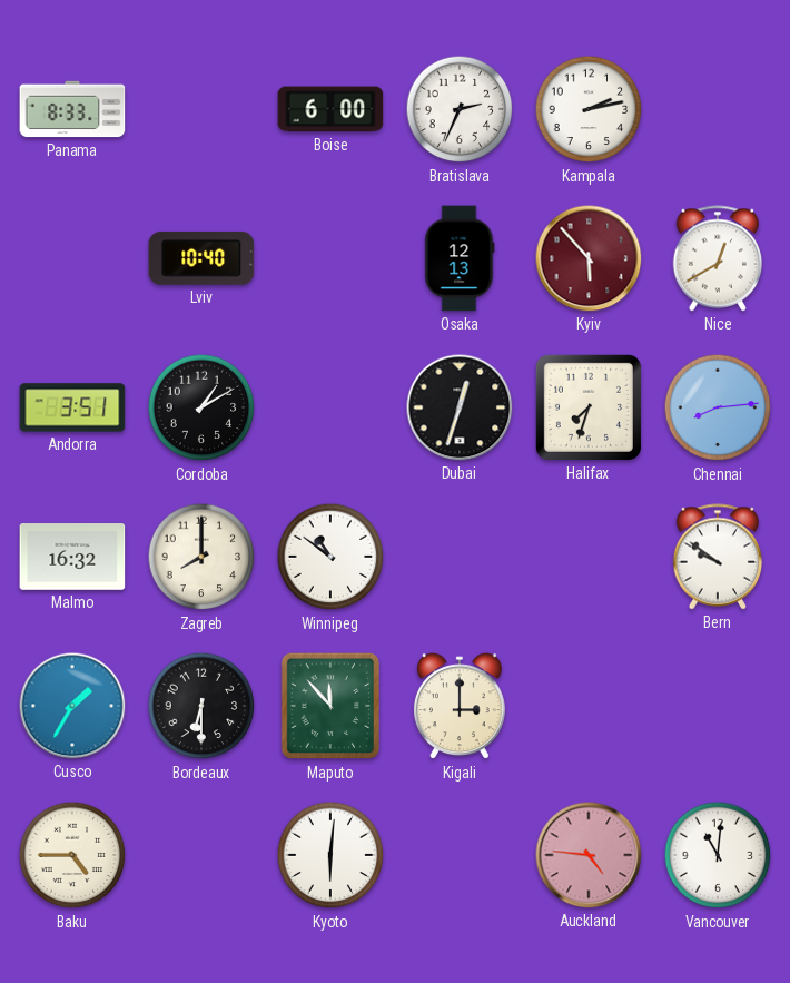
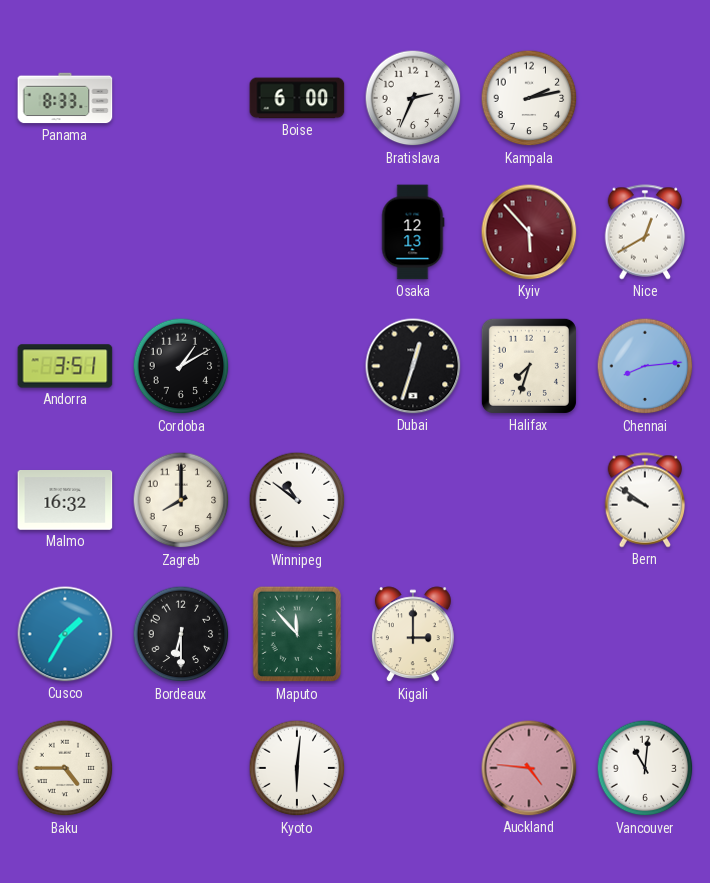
Lviv: 10:40 -> none
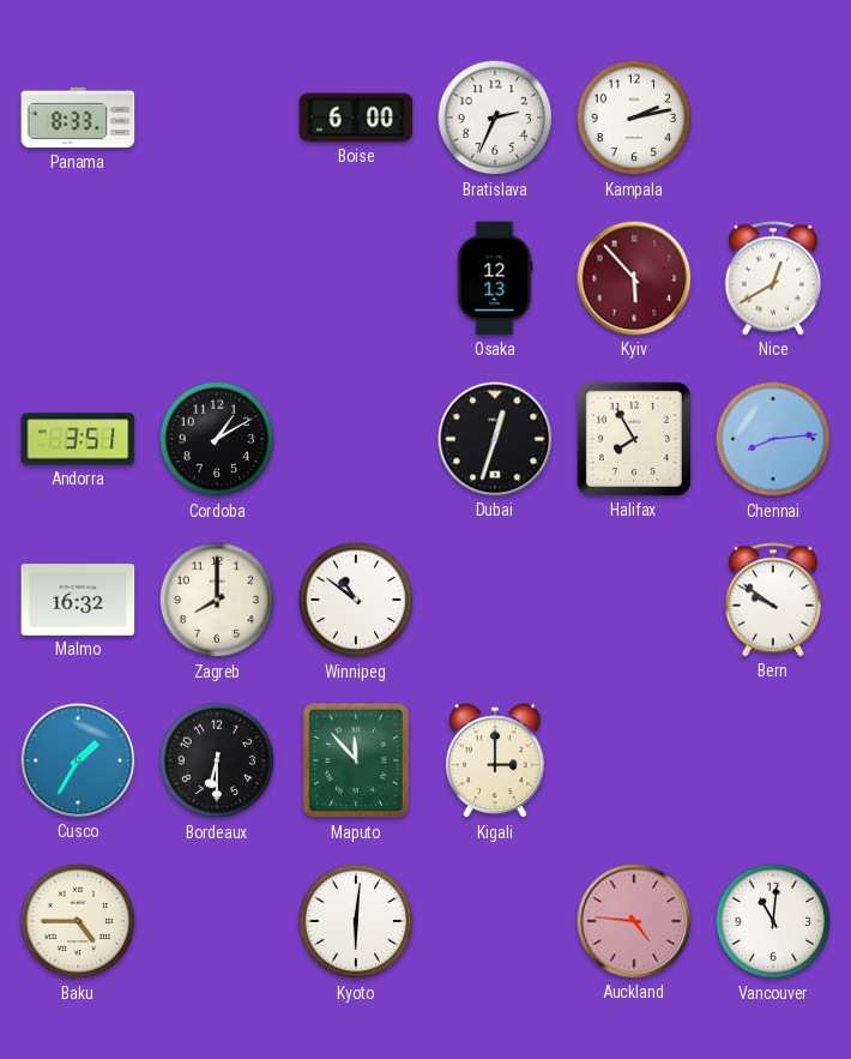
Halifax: 7:33 -> 7:55
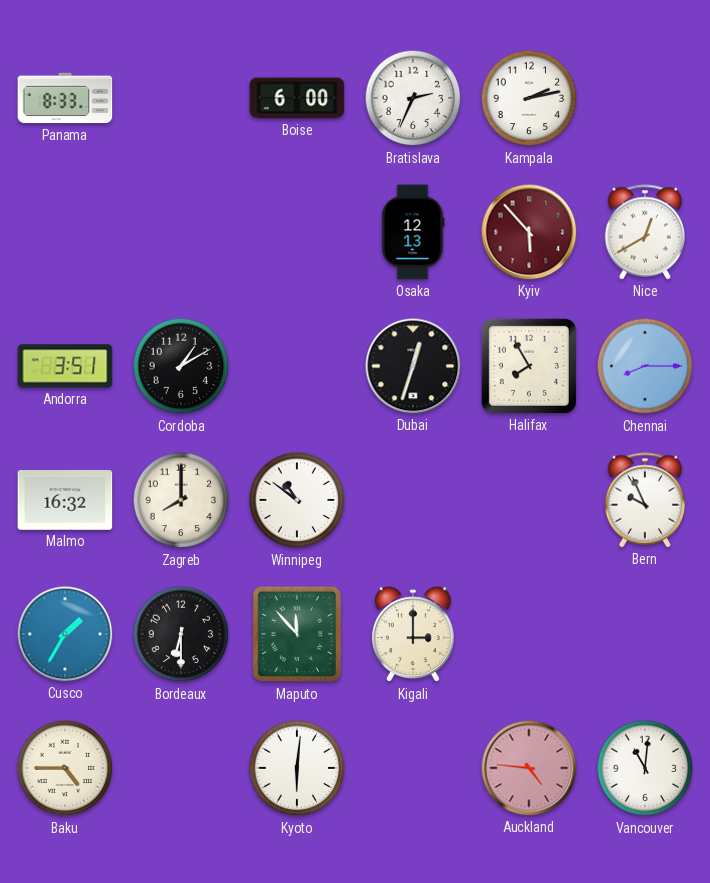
Chennai: 8:14 -> 8:15
Bern: 9:51 -> 9:56
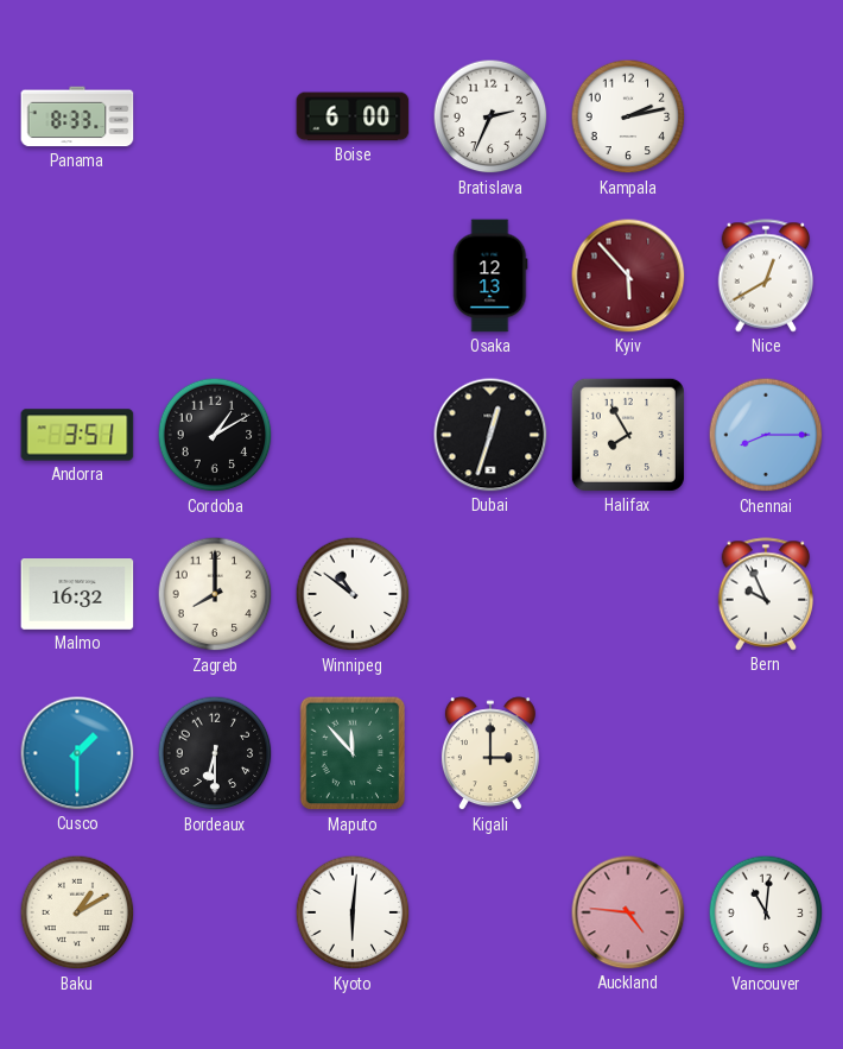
Cusco: 1:35 -> 1:30
Baku: 4:45 -> 1:10
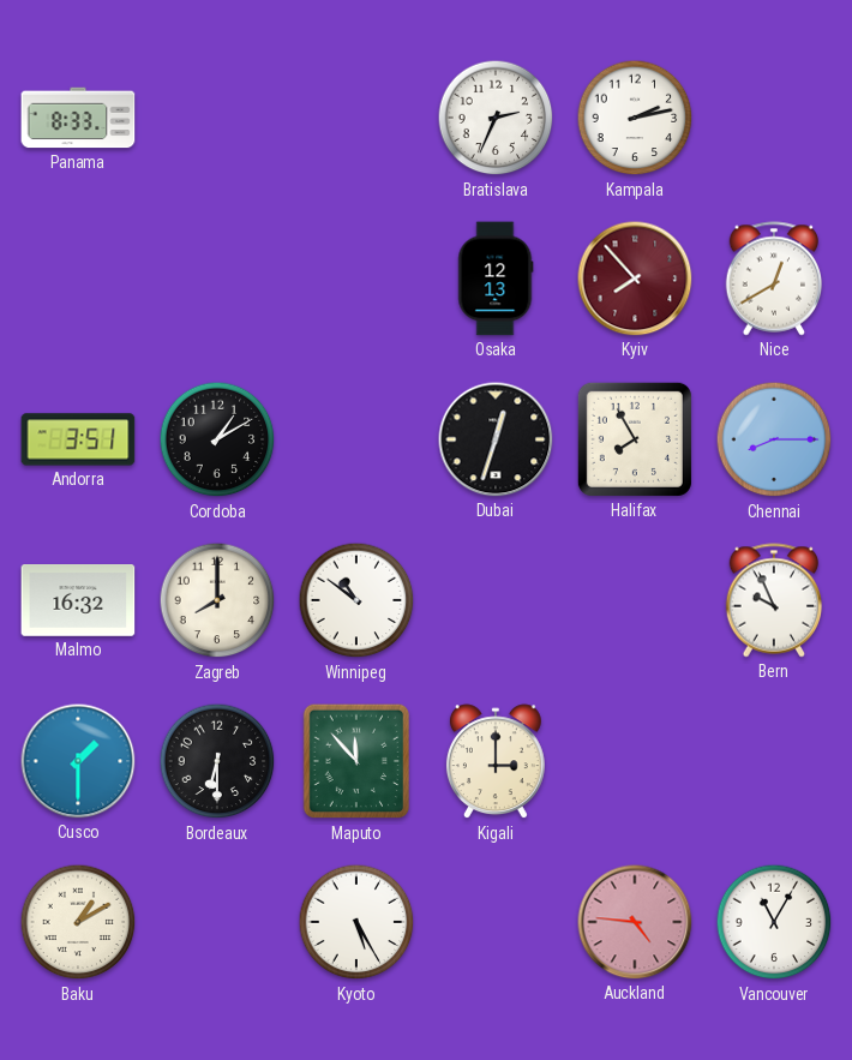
Boise: 6:00 -> none
Kyiv: 5:53 -> 7:53
Kyoto: 6:01 -> 5:25
Vancouver: 11:01 -> 11:05
